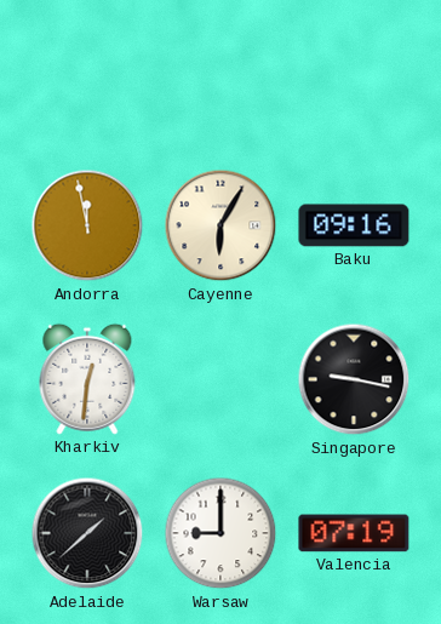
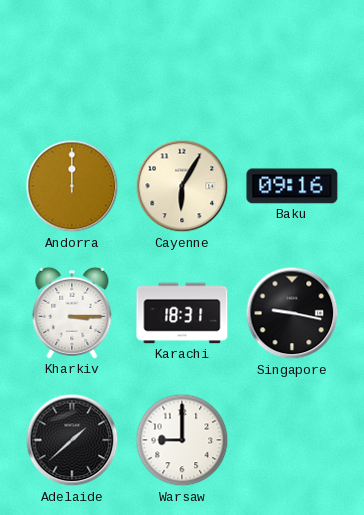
Andorra: 11:58 -> 12:00
Kharkiv: 12:31 -> 3:15
Karachi: none -> 18:31
Valencia: 07:19 -> none
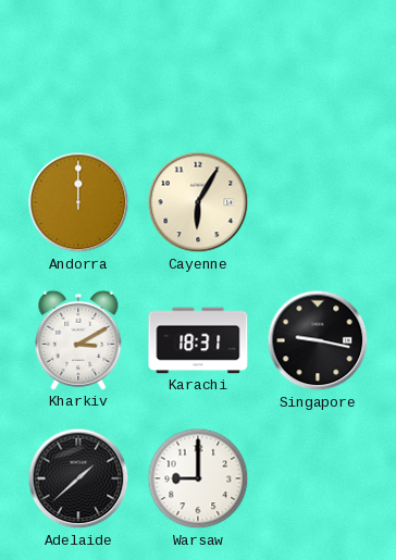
Baku: 09:16 -> none
Kharkiv: 3:15 -> 3:10
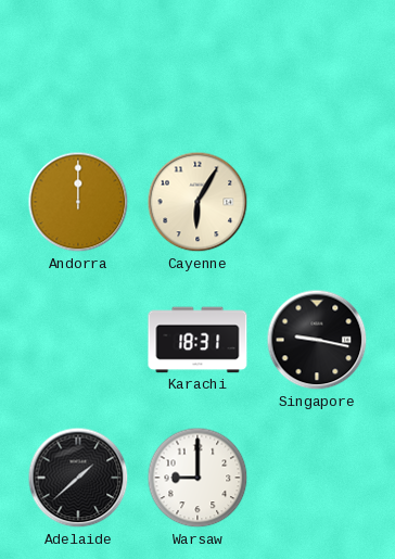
Kharkiv: 3:10 -> none
